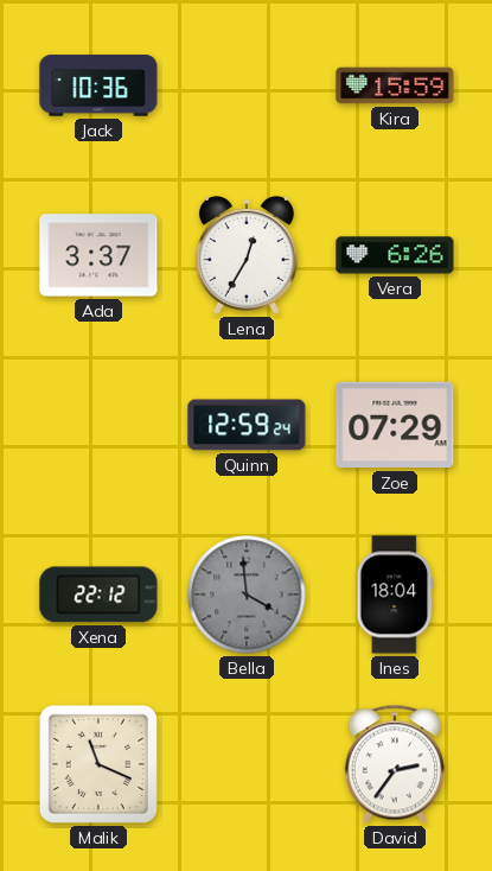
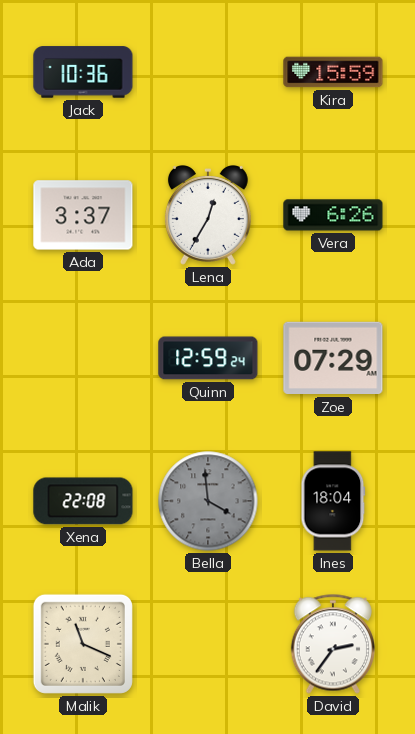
Xena: 22:12 -> 22:08
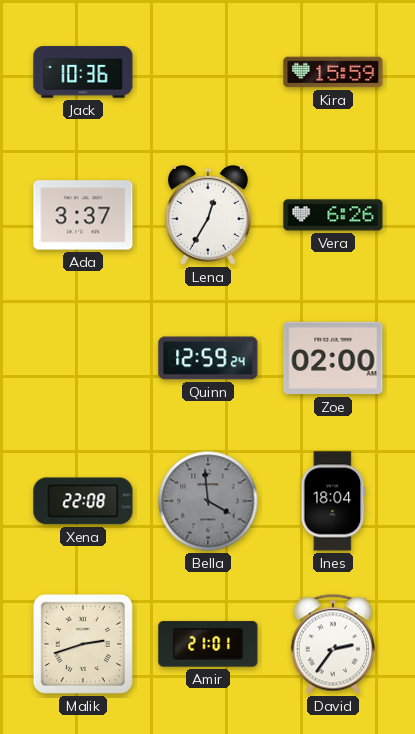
Zoe: 07:29 -> 02:00
Malik: 11:19 -> 2:42
Amir: none -> 21:01
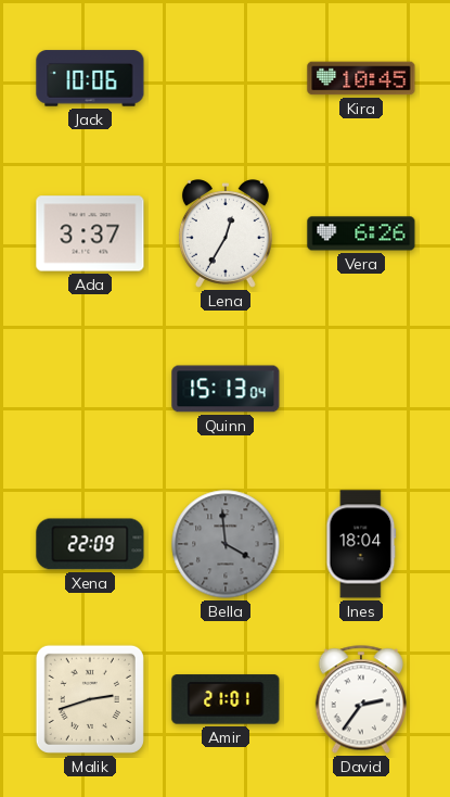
Jack: 10:36 -> 10:06
Kira: 15:59 -> 10:45
Quinn: 12:59 -> 15:13
Zoe: 02:00 -> none
Xena: 22:08 -> 22:09
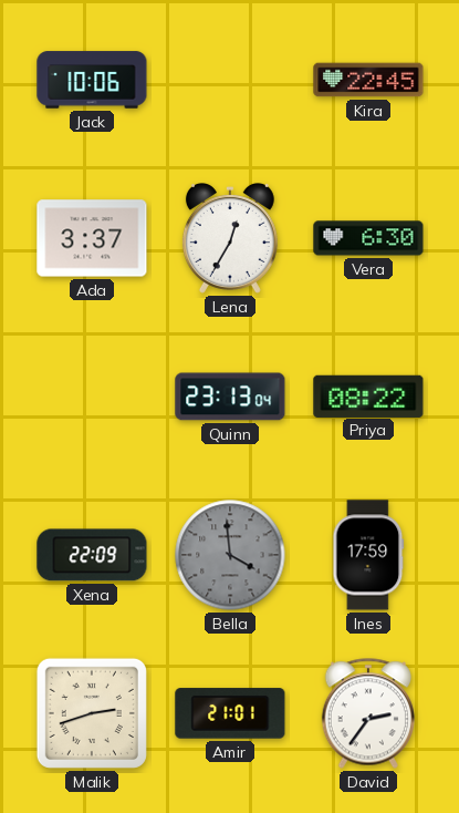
Kira: 10:45 -> 22:45
Vera: 6:26 -> 6:30
Quinn: 15:13 -> 23:13
Priya: none -> 08:22
Ines: 18:04 -> 17:59
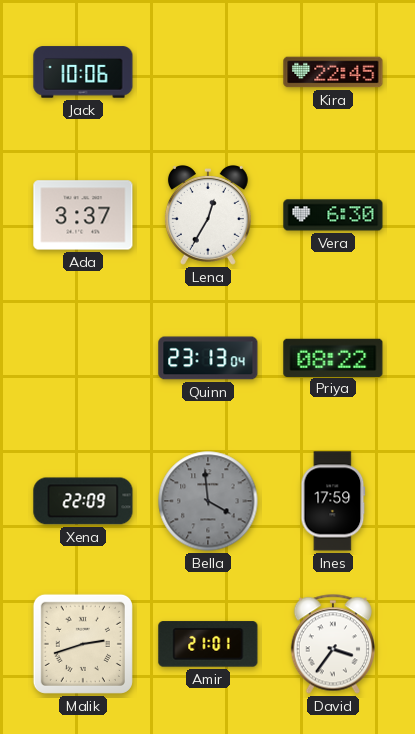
David: 2:36 -> 3:36
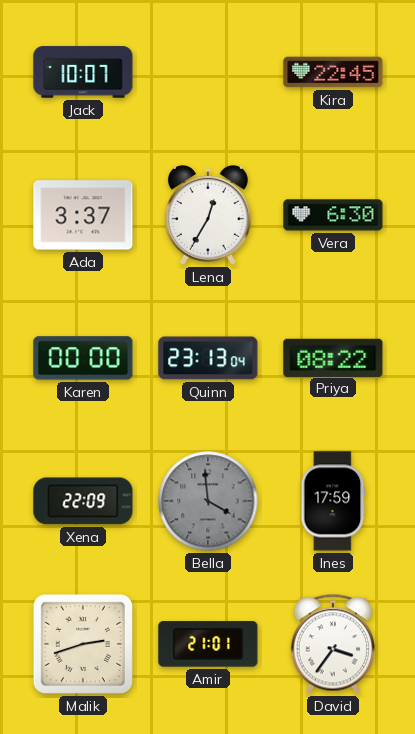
Jack: 10:06 -> 10:07
Karen: none -> 00:00
